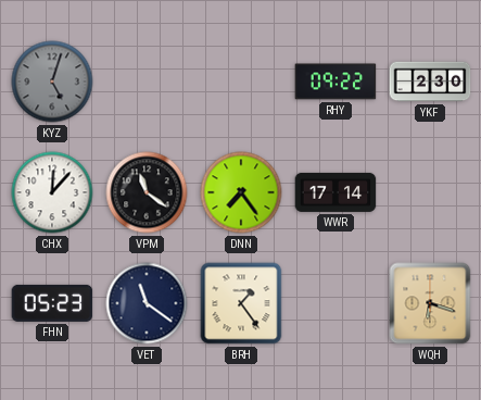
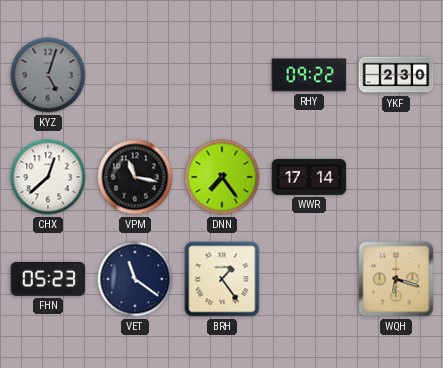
CHX: 12:07 -> 12:38
VPM: 11:21 -> 11:17
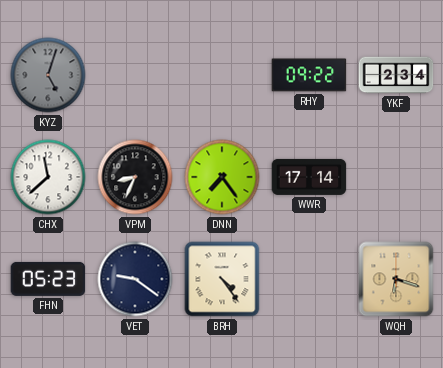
YKF: 2:30 -> 2:34
CHX: 12:38 -> 11:38
VPM: 11:17 -> 8:34
VET: 11:21 -> 9:21
BRH: 1:24 -> 4:24
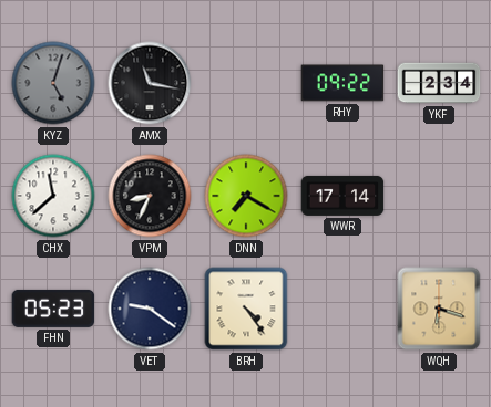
AMX: none -> 11:17
DNN: 7:24 -> 7:20
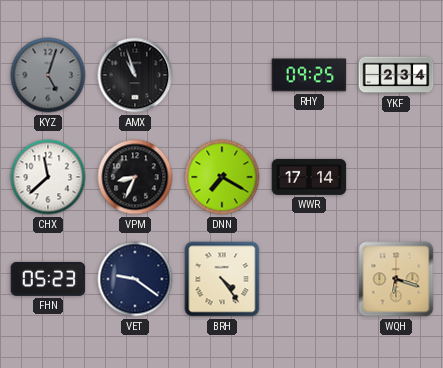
AMX: 11:17 -> 10:57
RHY: 09:22 -> 09:25
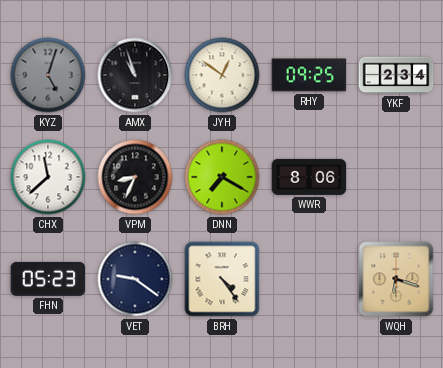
JYH: none -> 12:51
WWR: 17:14 -> 8:06
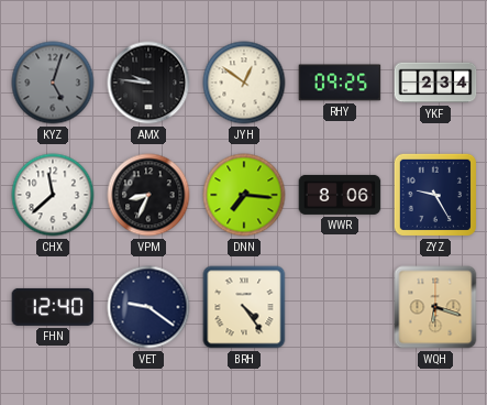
AMX: 10:57 -> 9:46
DNN: 7:20 -> 7:16
ZYZ: none -> 9:25
FHN: 05:23 -> 12:40
